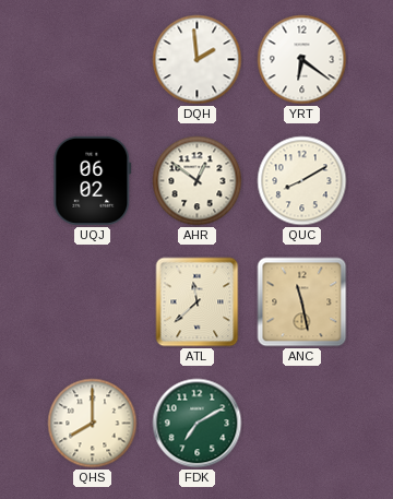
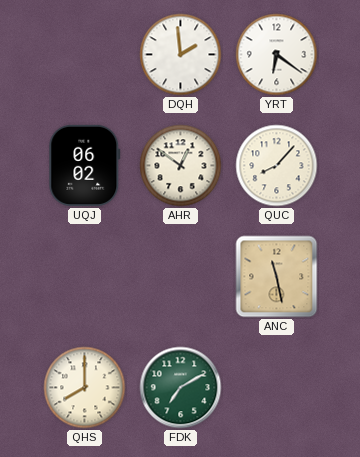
QUC: 8:10 -> 8:07
ATL: 11:38 -> none
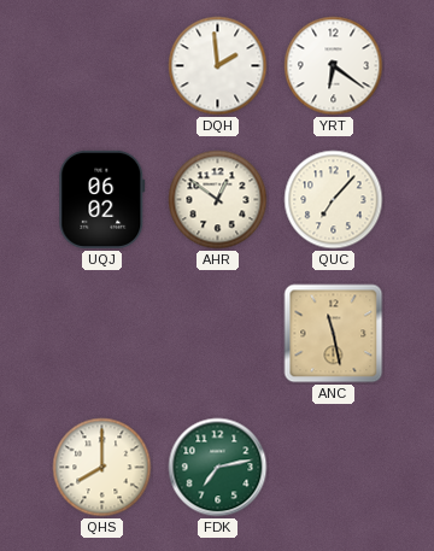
QUC: 8:07 -> 7:07
FDK: 7:10 -> 7:13
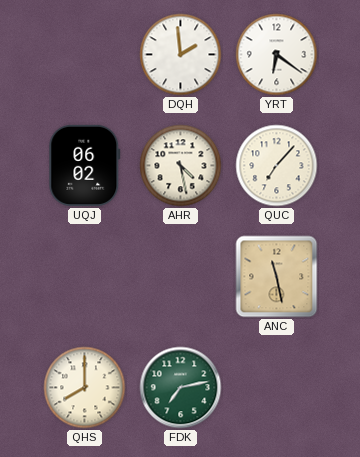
AHR: 12:51 -> 4:28
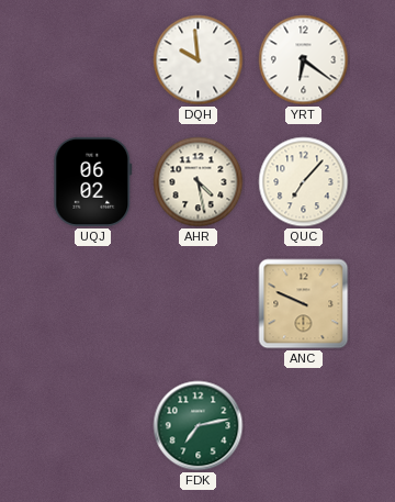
DQH: 1:59 -> 9:59
ANC: 11:28 -> 9:49
QHS: 8:00 -> none
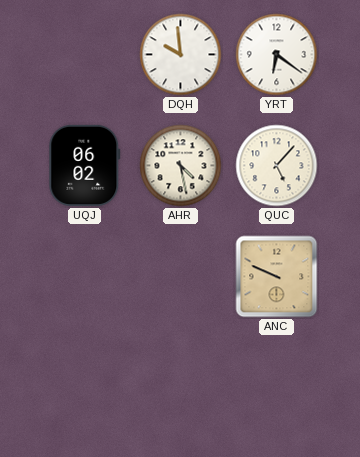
QUC: 7:07 -> 5:07
FDK: 7:13 -> none
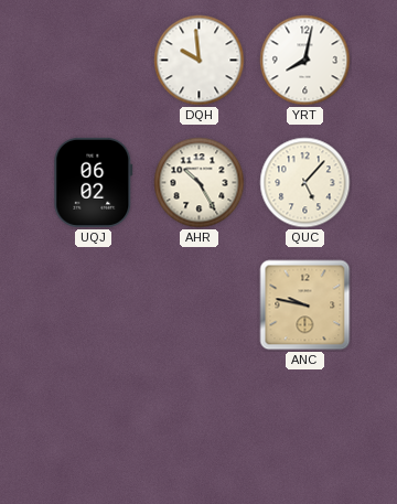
YRT: 6:21 -> 8:02
AHR: 4:28 -> 10:25
ANC: 9:49 -> 9:47
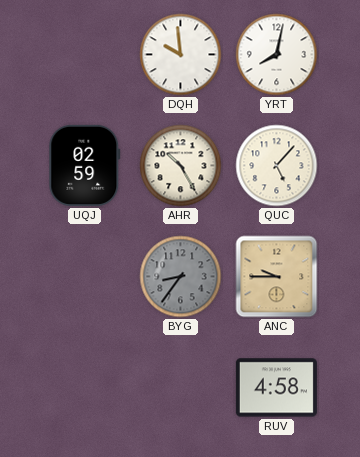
UQJ: 06:02 -> 02:59
BYG: none -> 8:36
ANC: 9:47 -> 9:45
RUV: none -> 4:58
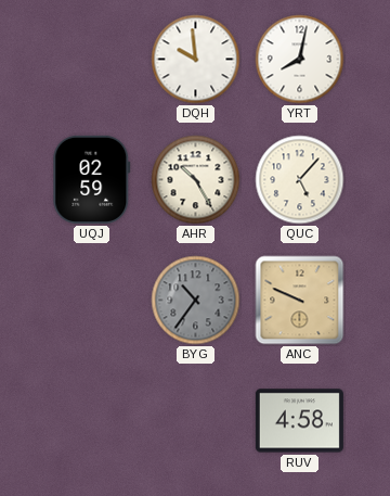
BYG: 8:36 -> 10:36
ANC: 9:45 -> 9:49
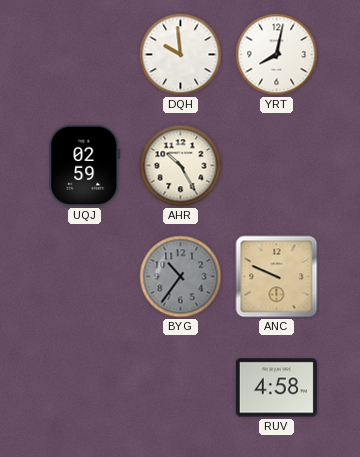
QUC: 5:07 -> none
